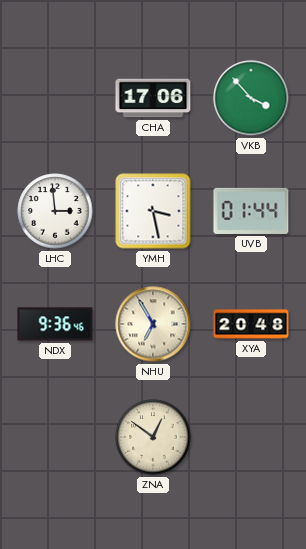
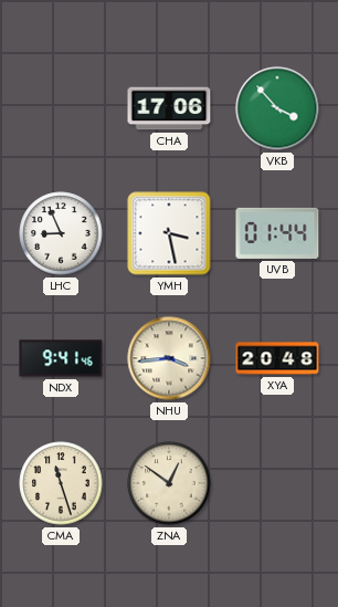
LHC: 2:59 -> 8:56
NDX: 9:36 -> 9:41
NHU: 6:55 -> 3:44
CMA: none -> 11:27
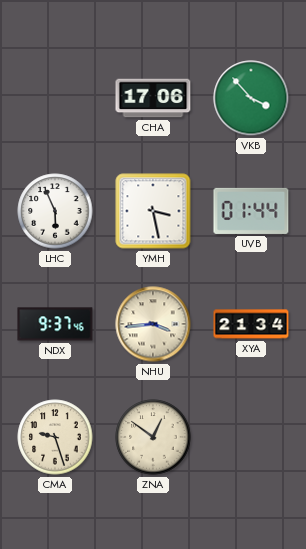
LHC: 8:56 -> 5:56
NDX: 9:41 -> 9:37
XYA: 20:48 -> 21:34
CMA: 11:27 -> 9:27
